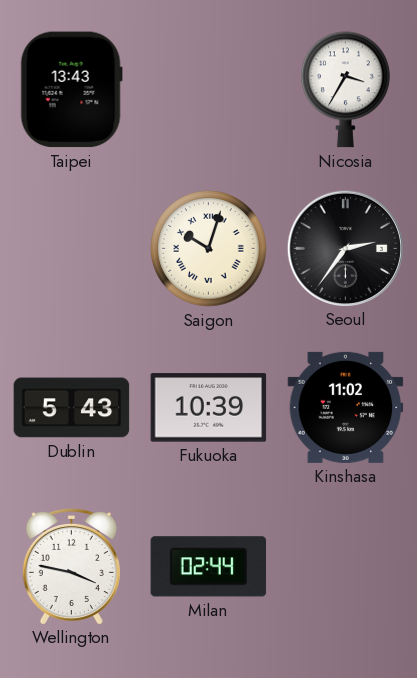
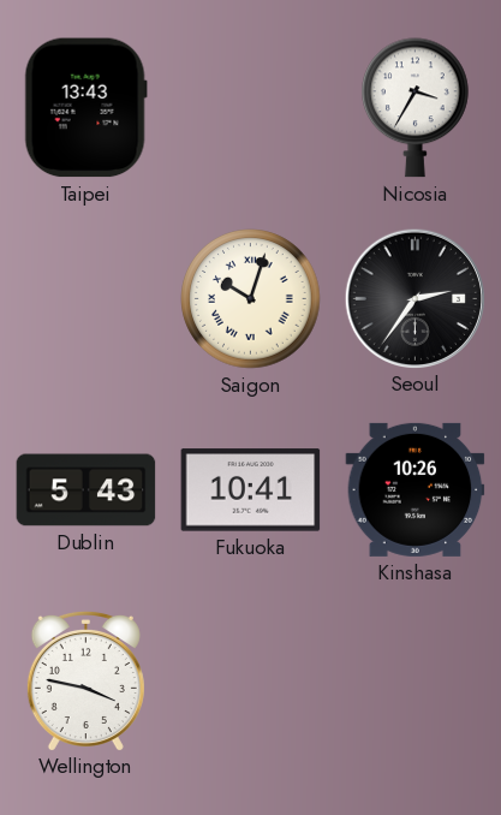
Fukuoka: 10:39 -> 10:41
Kinshasa: 11:02 -> 10:26
Milan: 02:44 -> none
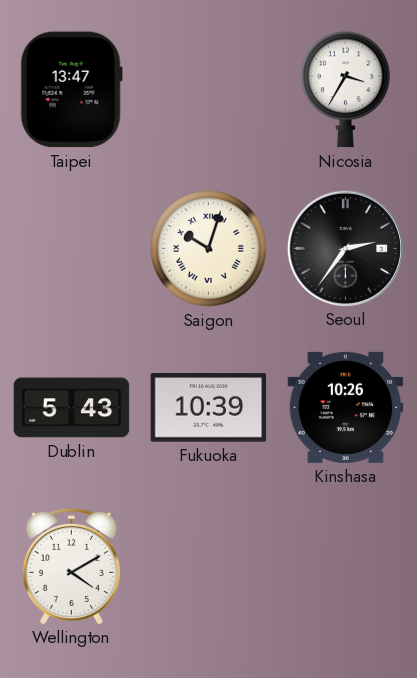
Taipei: 13:43 -> 13:47
Fukuoka: 10:41 -> 10:39
Wellington: 3:47 -> 4:10
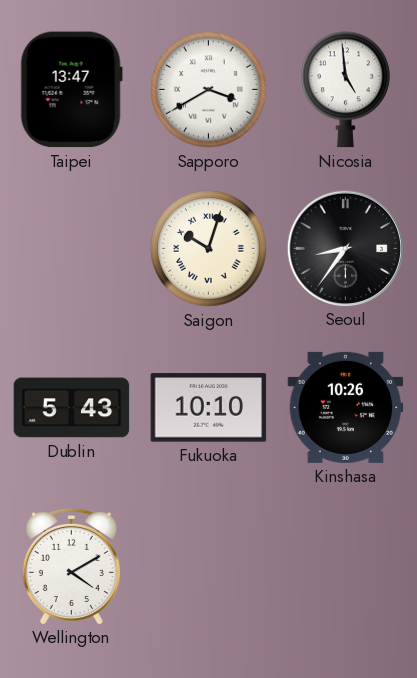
Sapporo: none -> 3:40
Nicosia: 3:35 -> 4:59
Seoul: 2:36 -> 8:36
Fukuoka: 10:39 -> 10:10
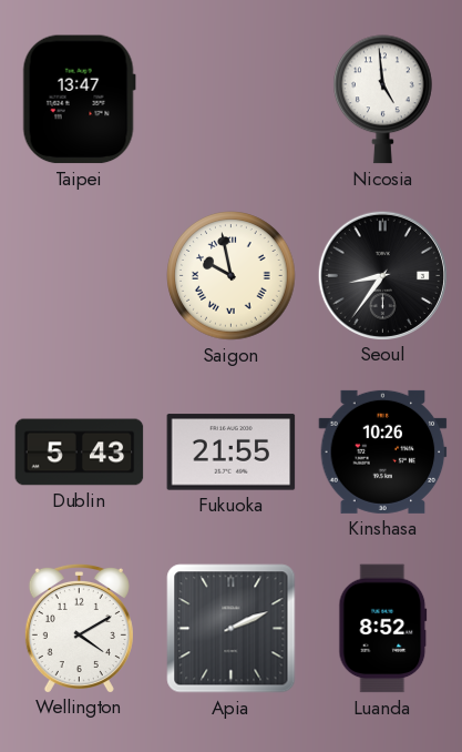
Sapporo: 3:40 -> none
Saigon: 10:03 -> 9:58
Fukuoka: 10:10 -> 21:55
Apia: none -> 2:11
Luanda: none -> 8:52
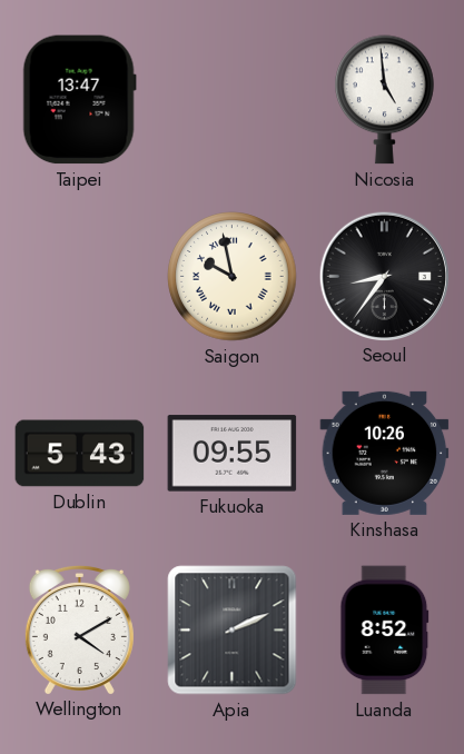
Fukuoka: 21:55 -> 09:55
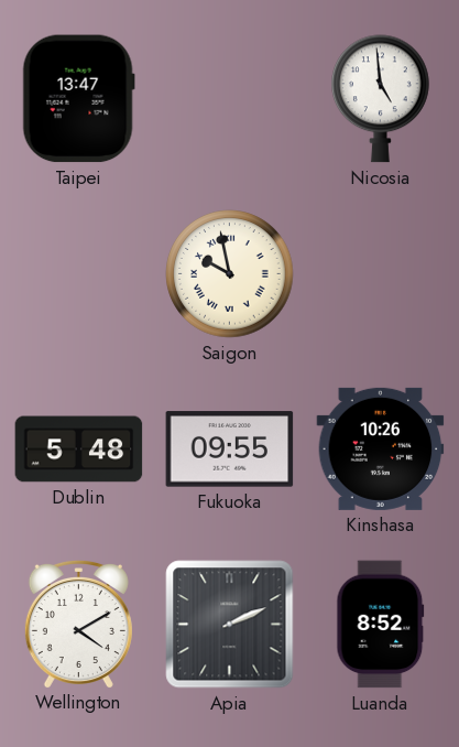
Seoul: 8:36 -> none
Dublin: 5:43 -> 5:48
